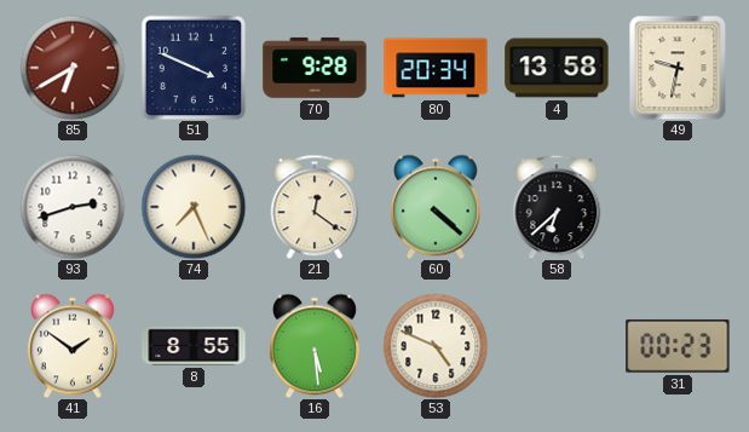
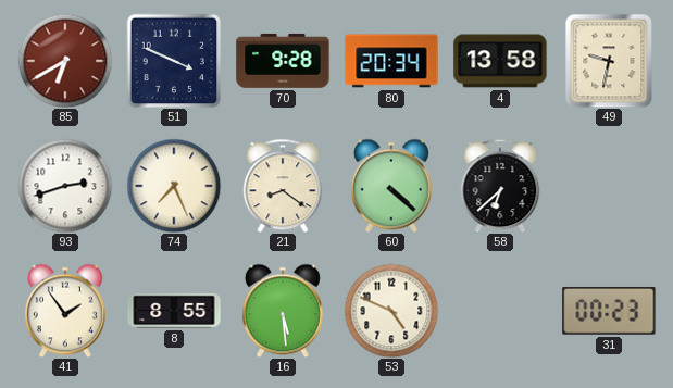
21: 12:21 -> 8:21
41: 1:51 -> 1:54
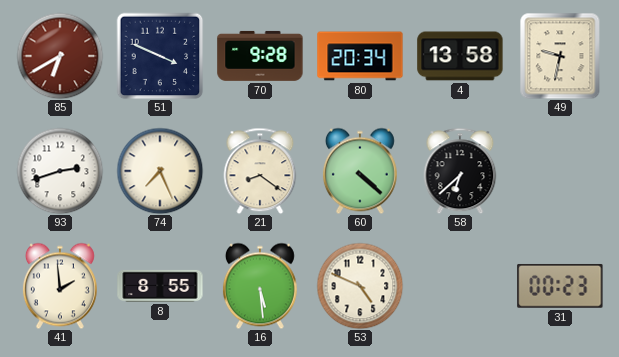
41: 1:54 -> 1:59
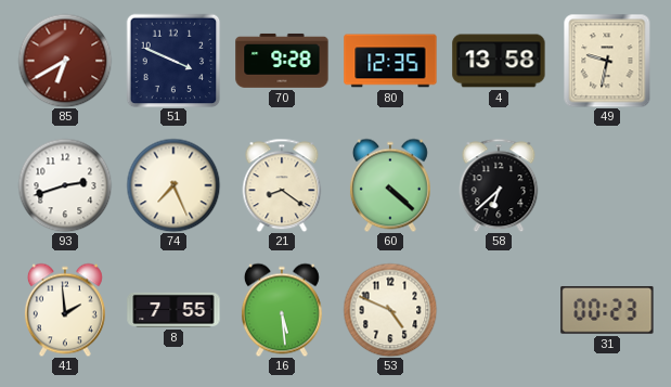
80: 20:34 -> 12:35
8: 8:55 -> 7:55
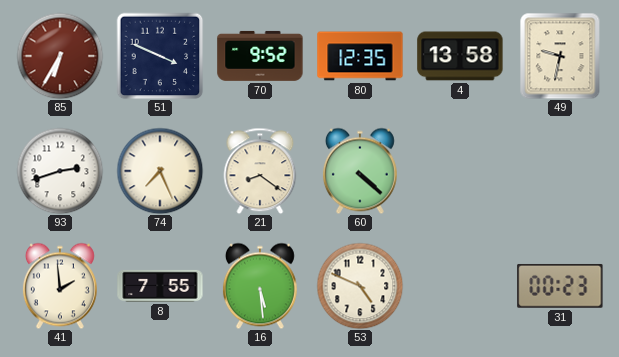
85: 6:40 -> 6:35
70: 9:28 -> 9:52
58: 6:38 -> none
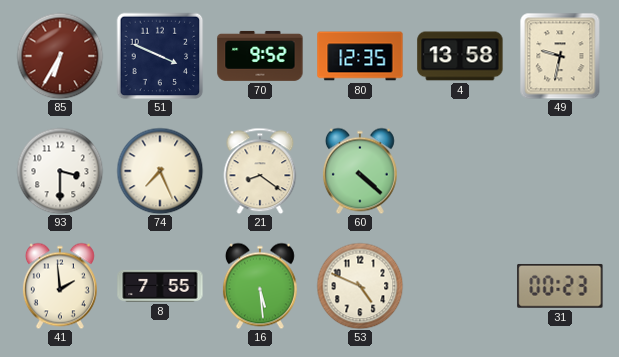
93: 2:42 -> 3:30
